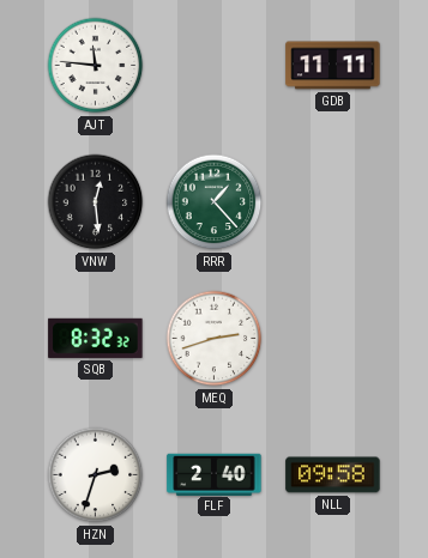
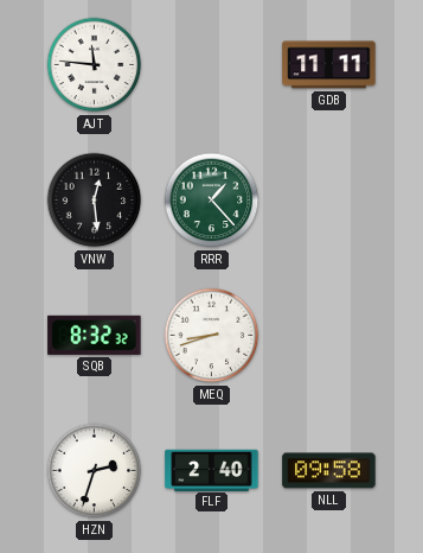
MEQ: 2:42 -> 8:42
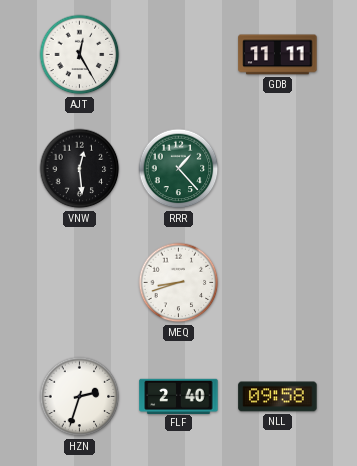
AJT: 11:46 -> 12:25
SQB: 8:32 -> none
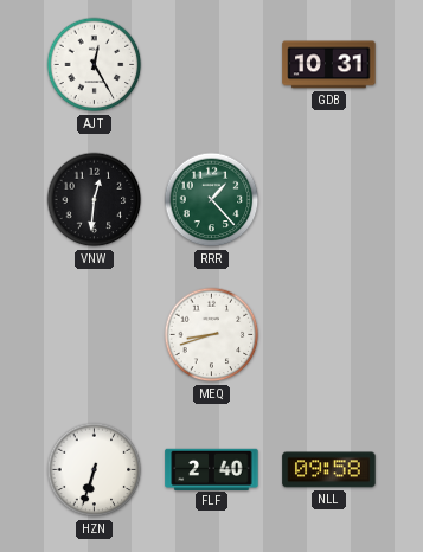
GDB: 11:11 -> 10:31
VNW: 12:29 -> 12:31
HZN: 2:33 -> 6:33
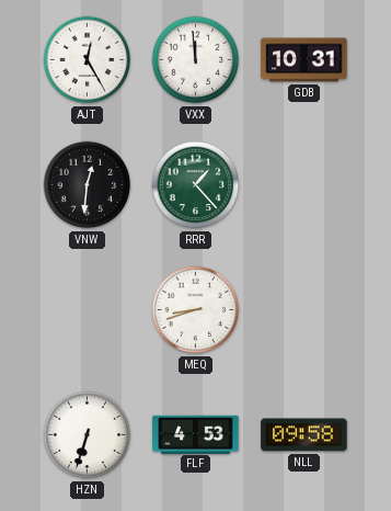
VXX: none -> 11:59
FLF: 2:40 -> 4:53
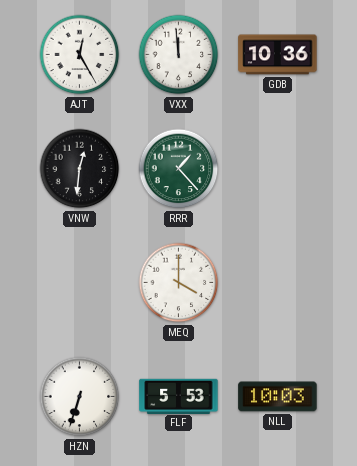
GDB: 10:31 -> 10:36
MEQ: 8:42 -> 4:00
FLF: 4:53 -> 5:53
NLL: 09:58 -> 10:03
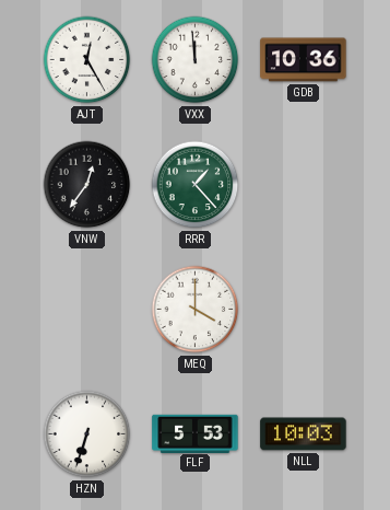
VNW: 12:31 -> 12:36
